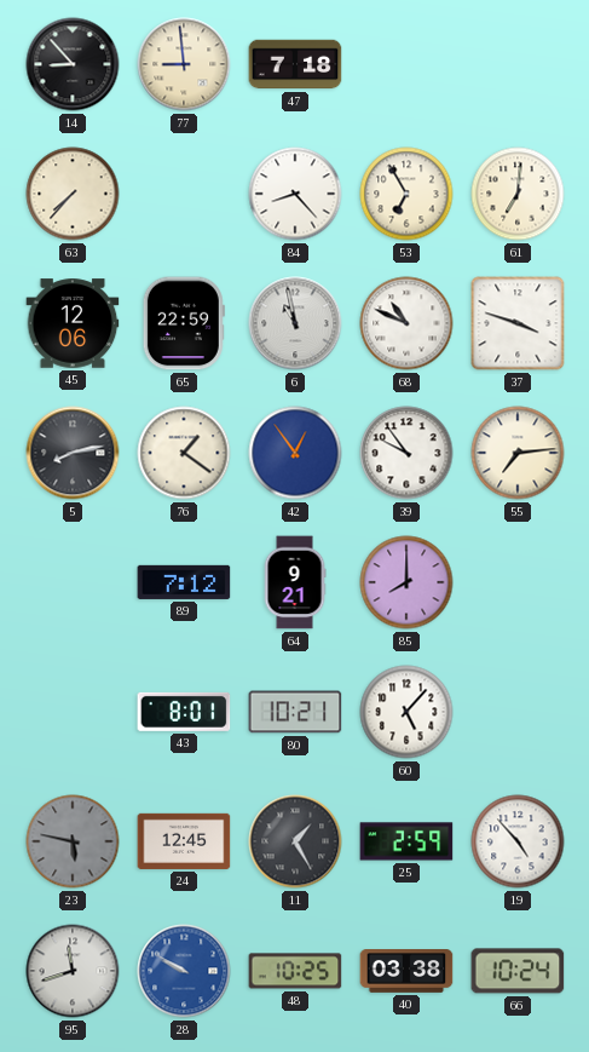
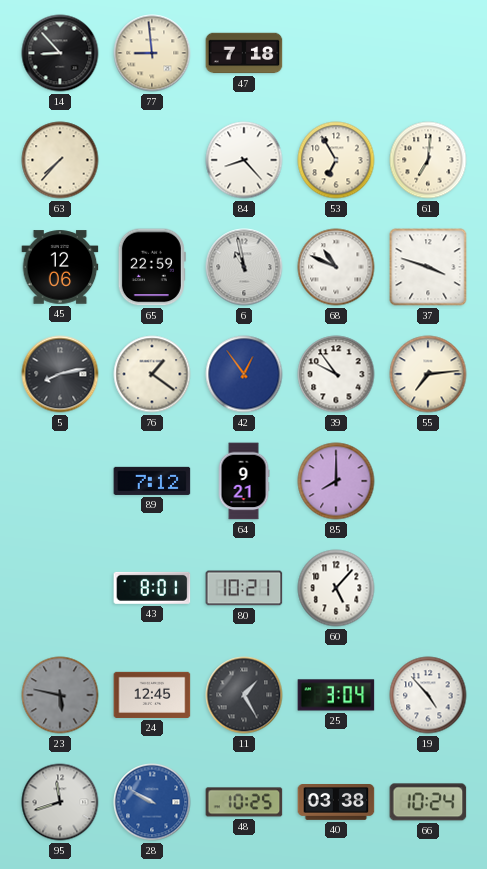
25: 2:59 -> 3:04
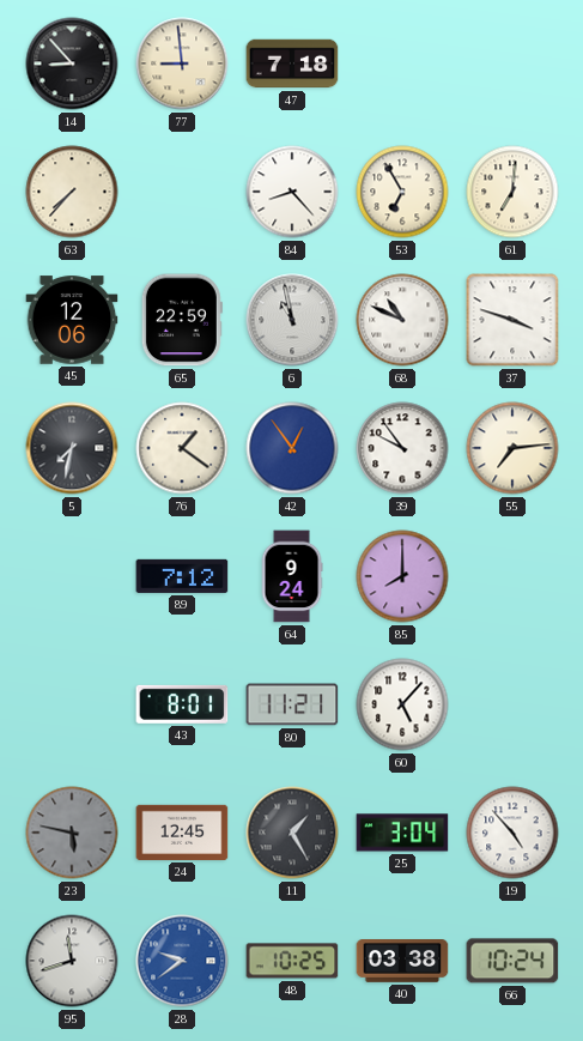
5: 8:13 -> 7:32
64: 9:21 -> 9:24
80: 10:21 -> 11:21
28: 9:50 -> 9:39
